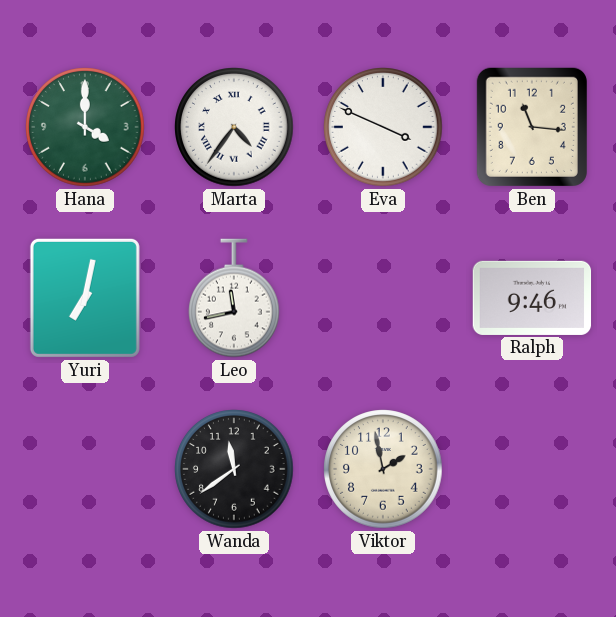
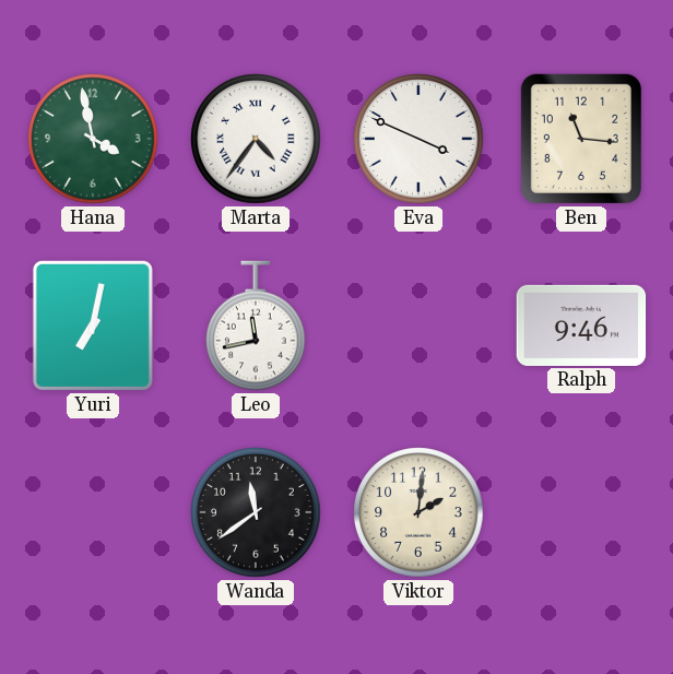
Hana: 4:00 -> 3:58
Viktor: 1:58 -> 2:01
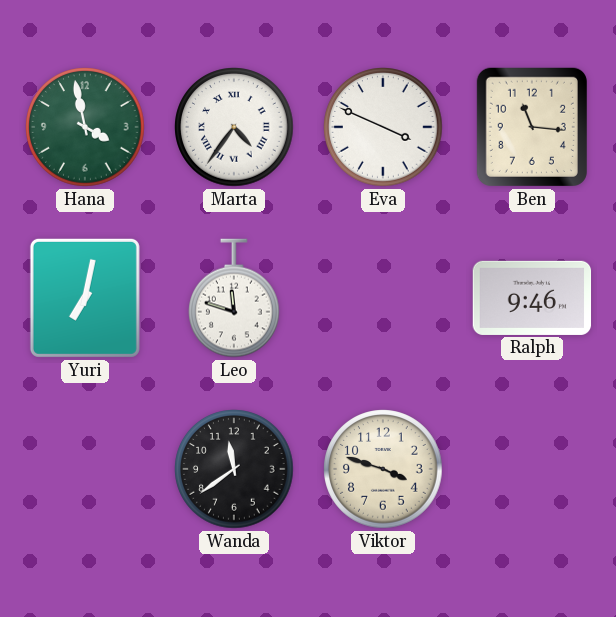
Leo: 11:43 -> 11:48
Viktor: 2:01 -> 3:48
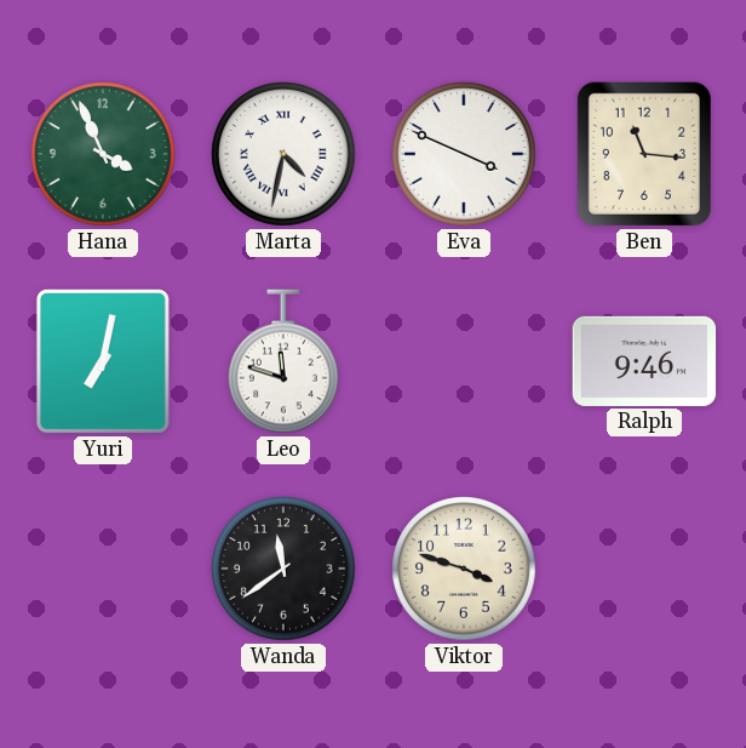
Hana: 3:58 -> 3:56
Marta: 4:36 -> 4:32
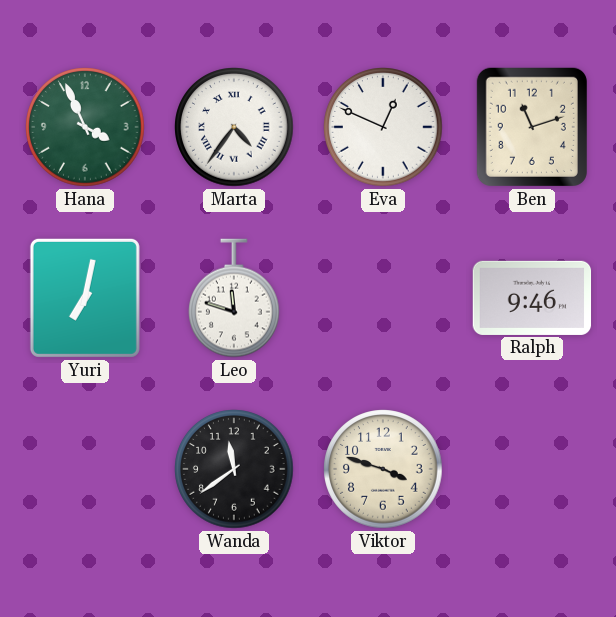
Marta: 4:32 -> 4:36
Eva: 3:49 -> 12:49
Ben: 11:16 -> 11:12
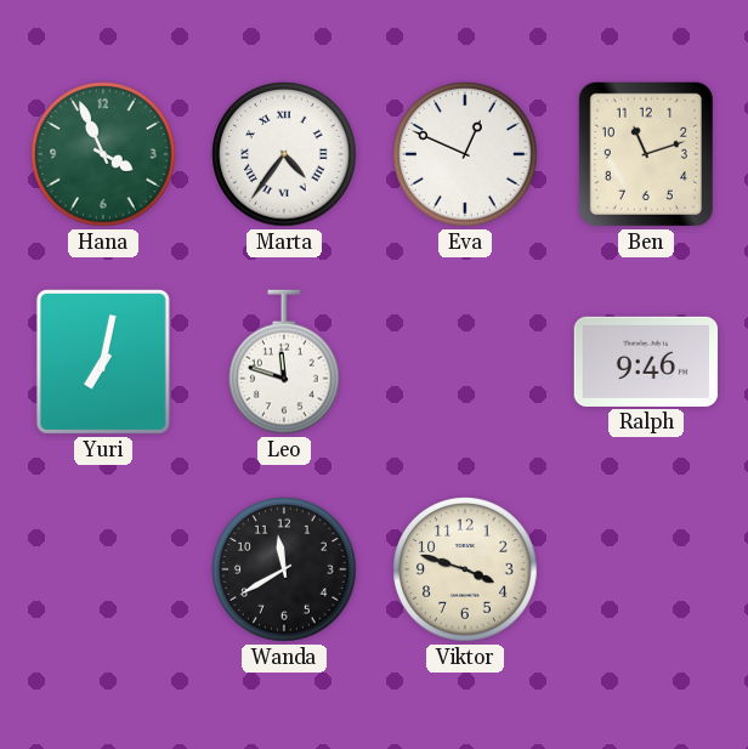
Wanda: 11:39 -> 11:40
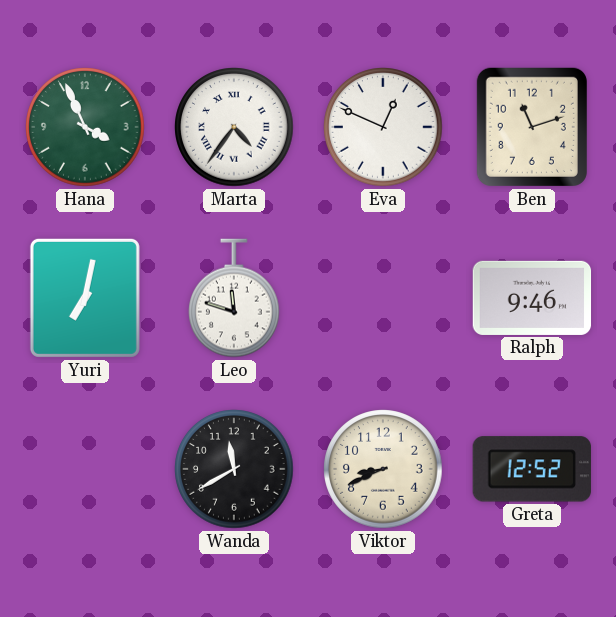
Viktor: 3:48 -> 8:41
Greta: none -> 12:52
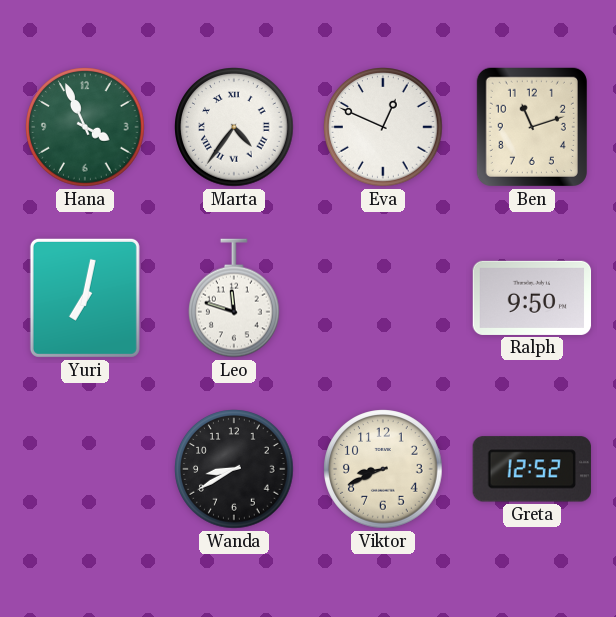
Ralph: 9:46 -> 9:50
Wanda: 11:40 -> 8:40
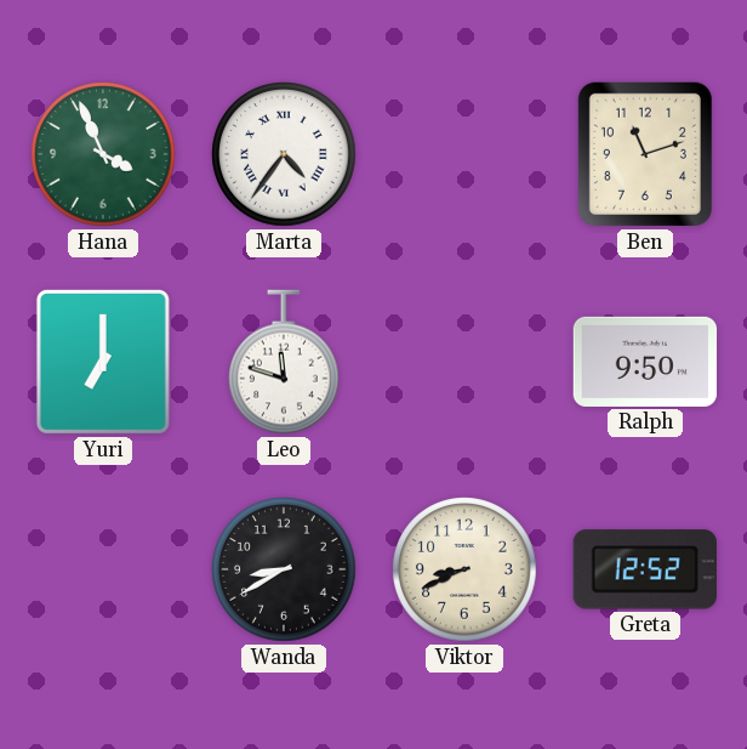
Eva: 12:49 -> none
Yuri: 7:02 -> 7:00
